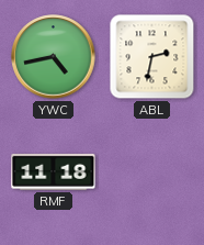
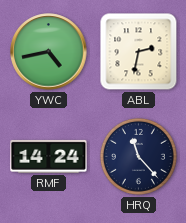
RMF: 11:18 -> 14:24
HRQ: none -> 11:23
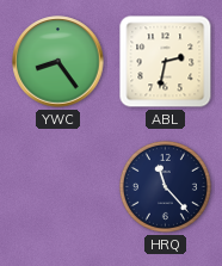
YWC: 4:43 -> 8:24
RMF: 14:24 -> none
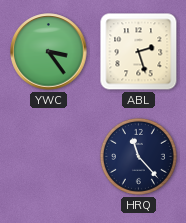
YWC: 8:24 -> 3:24
ABL: 2:32 -> 2:27
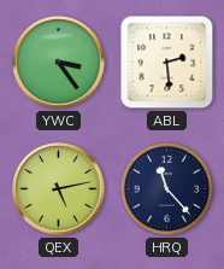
ABL: 2:27 -> 2:29
QEX: none -> 5:13
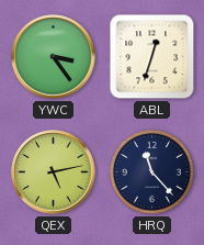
ABL: 2:29 -> 12:33
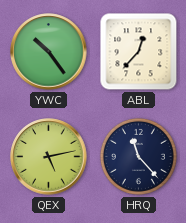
YWC: 3:24 -> 10:24
ABL: 12:33 -> 12:37
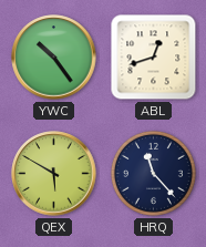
ABL: 12:37 -> 12:42
QEX: 5:13 -> 5:50
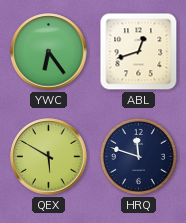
YWC: 10:24 -> 6:24
HRQ: 11:23 -> 11:48
